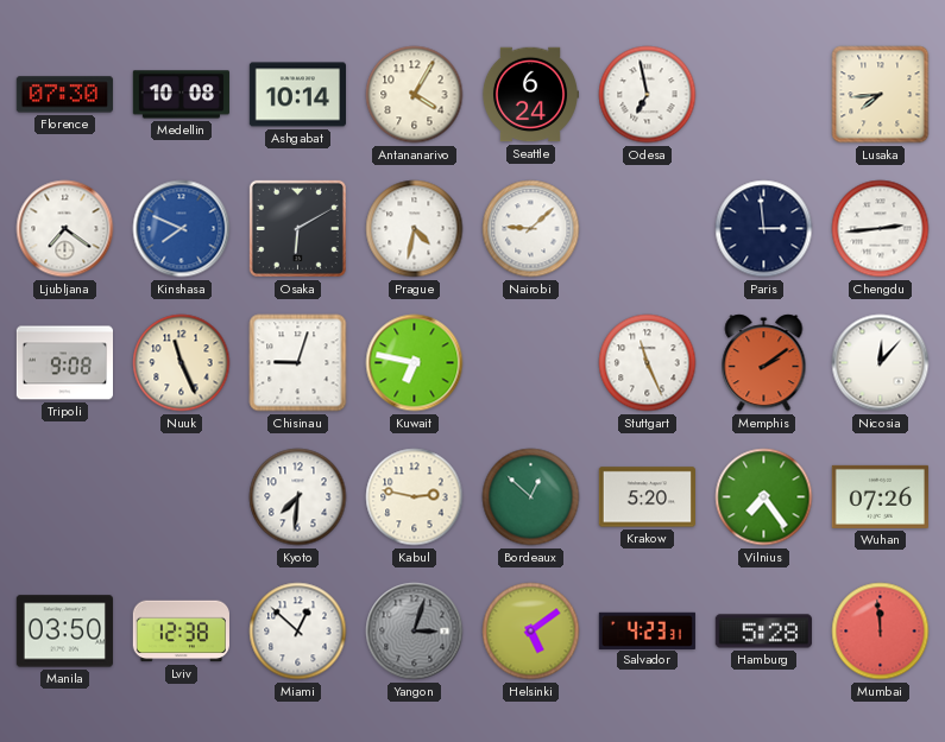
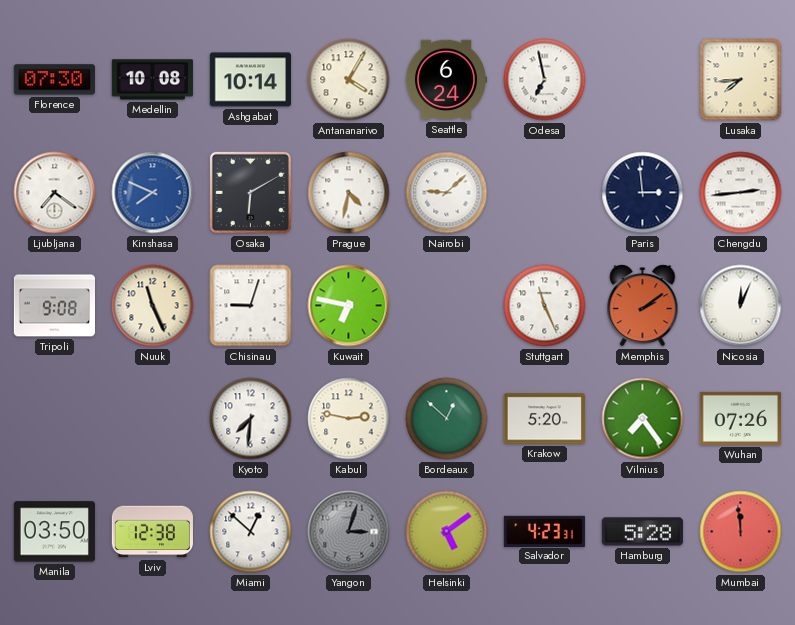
Nicosia: 12:07 -> 12:04
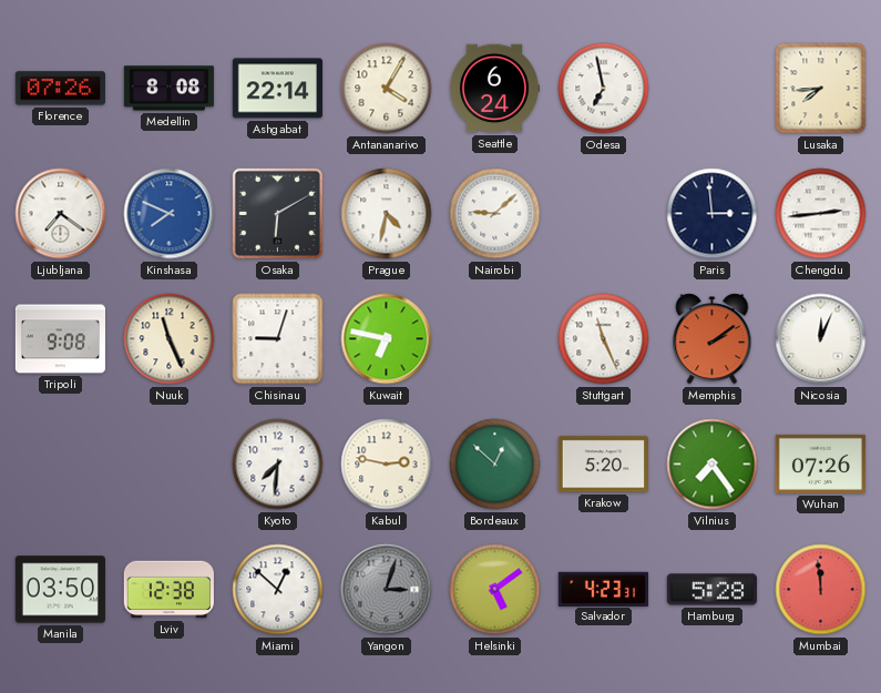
Florence: 07:30 -> 07:26
Medellin: 10:08 -> 8:08
Ashgabat: 10:14 -> 22:14
